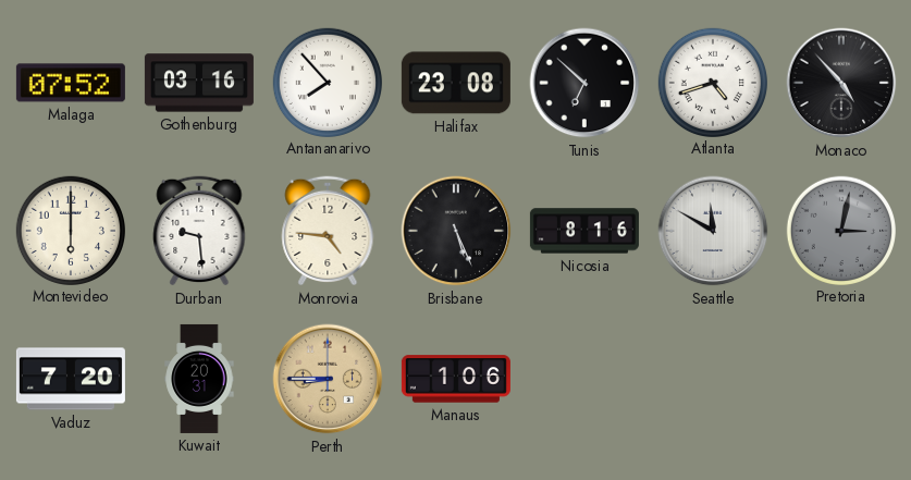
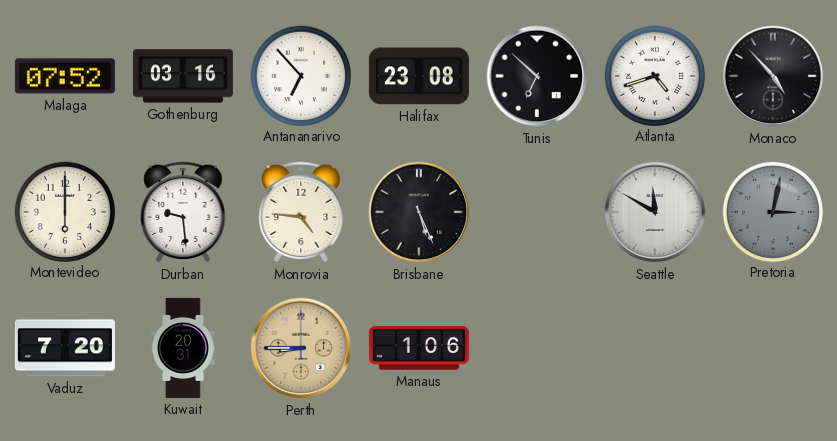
Antananarivo: 7:53 -> 6:53
Nicosia: 8:16 -> none
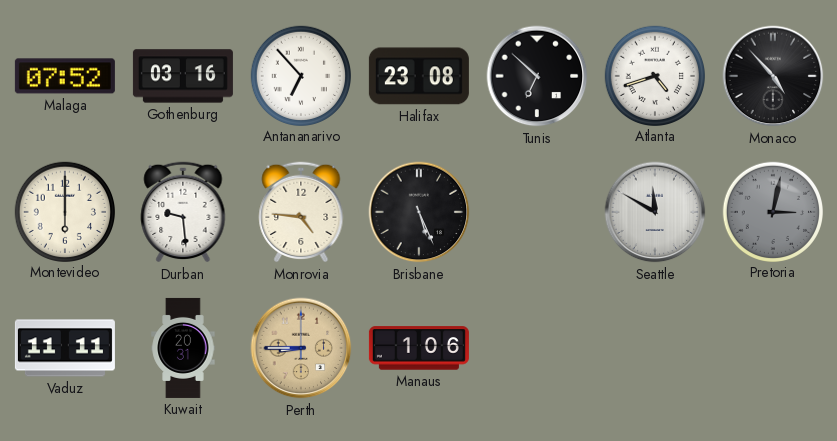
Vaduz: 7:20 -> 11:11
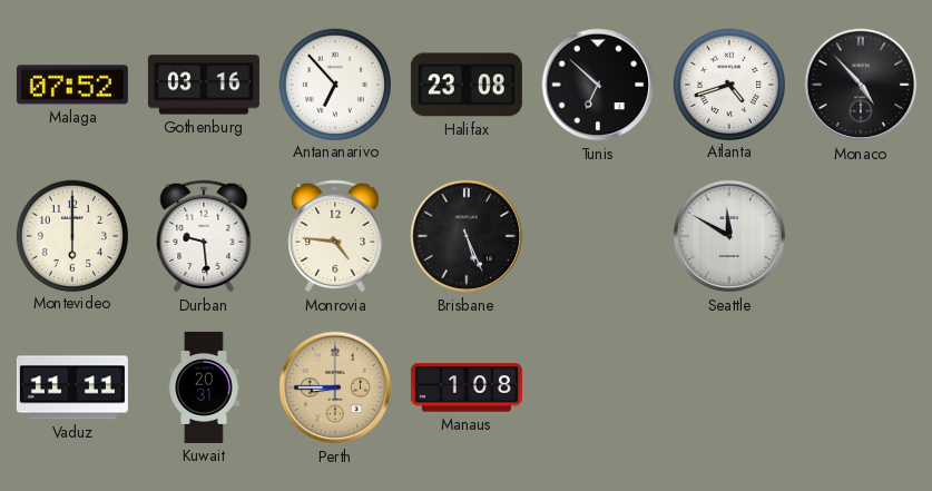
Pretoria: 3:02 -> none
Manaus: 1:06 -> 1:08
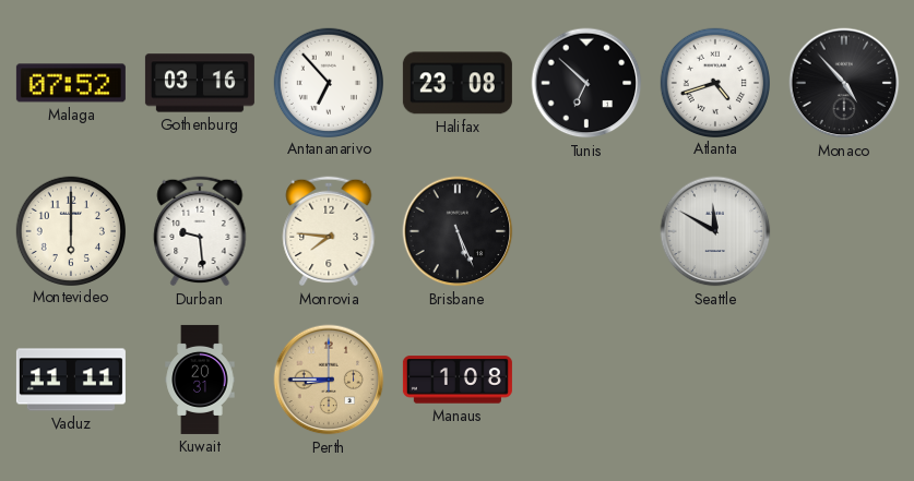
Monrovia: 4:46 -> 7:46
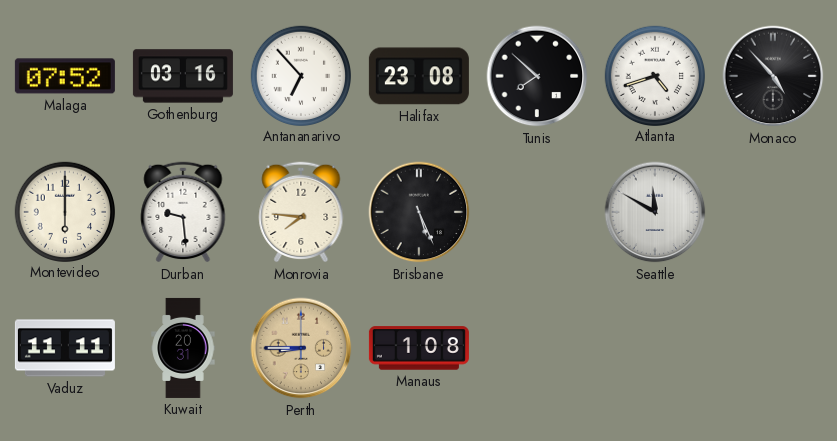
Tunis: 6:52 -> 7:52
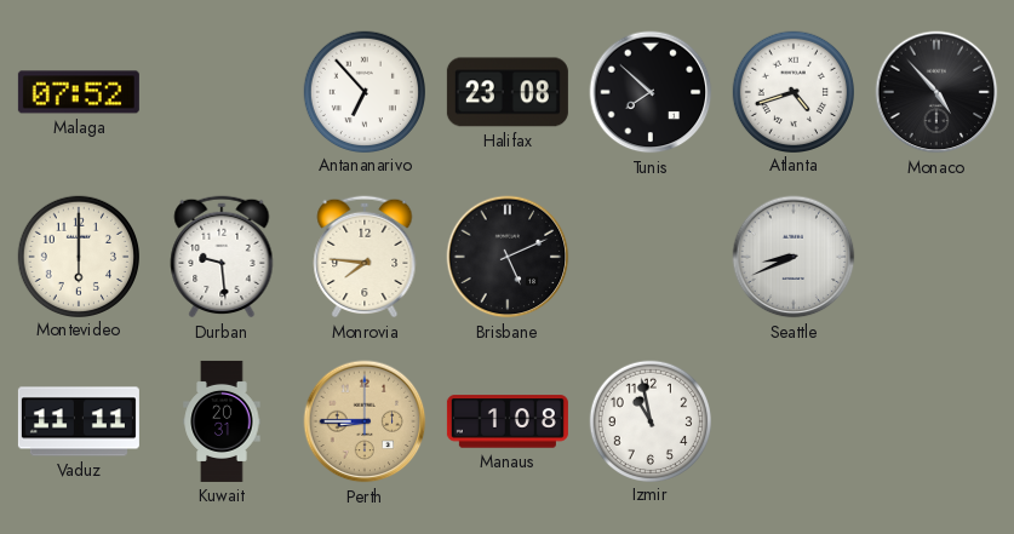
Gothenburg: 03:16 -> none
Brisbane: 5:26 -> 5:11
Seattle: 11:50 -> 8:41
Izmir: none -> 10:58
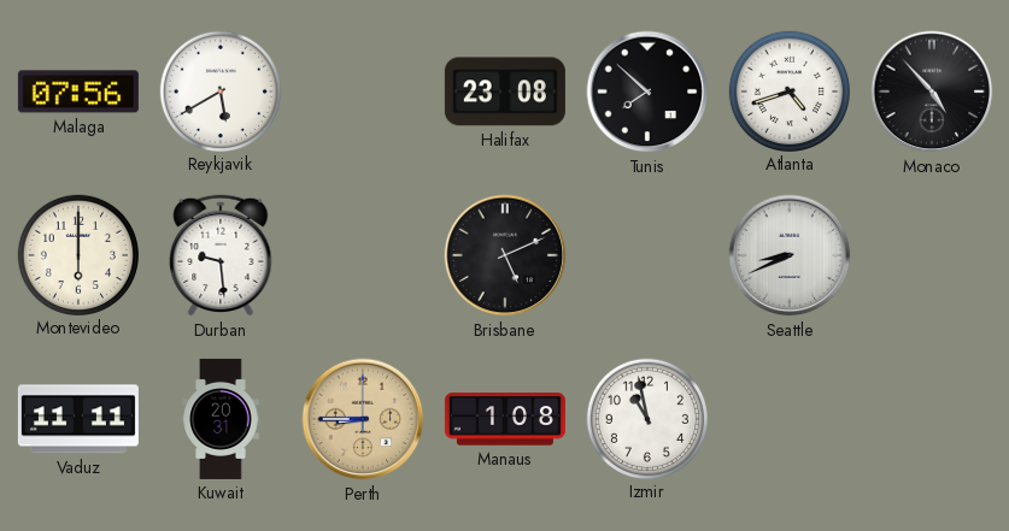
Malaga: 07:52 -> 07:56
Reykjavik: none -> 5:40
Antananarivo: 6:53 -> none
Monrovia: 7:46 -> none
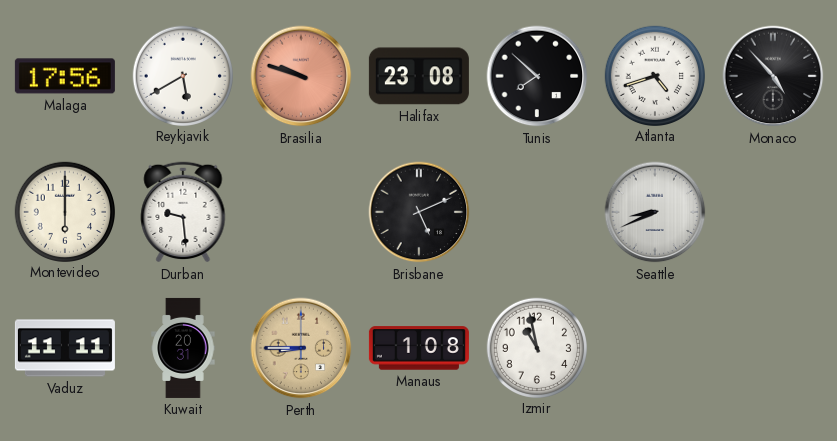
Malaga: 07:56 -> 17:56
Brasilia: none -> 9:48
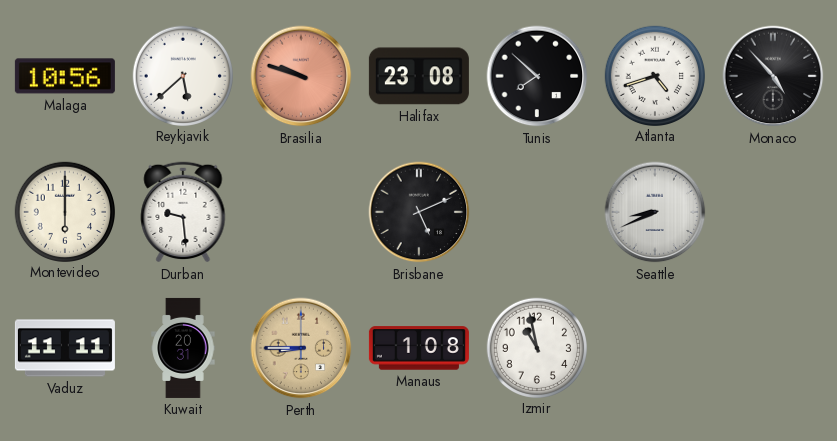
Malaga: 17:56 -> 10:56
Reykjavik: 5:40 -> 5:38
